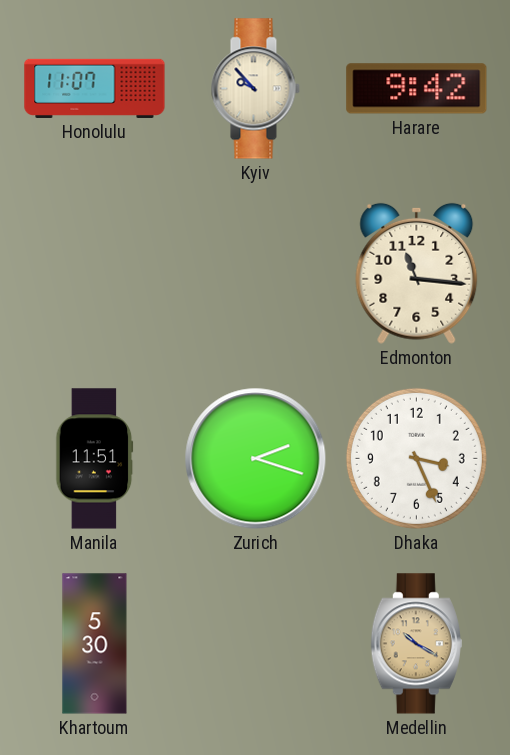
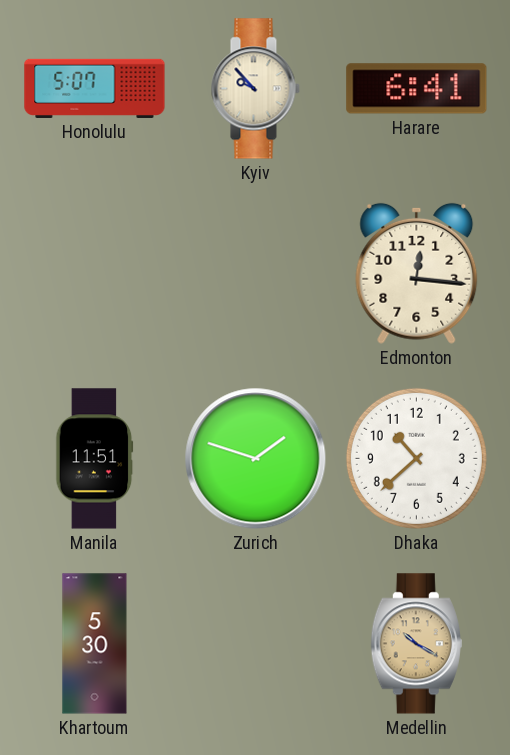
Honolulu: 11:07 -> 5:07
Harare: 9:42 -> 6:41
Edmonton: 11:16 -> 12:16
Zurich: 2:18 -> 1:48
Dhaka: 3:26 -> 10:38
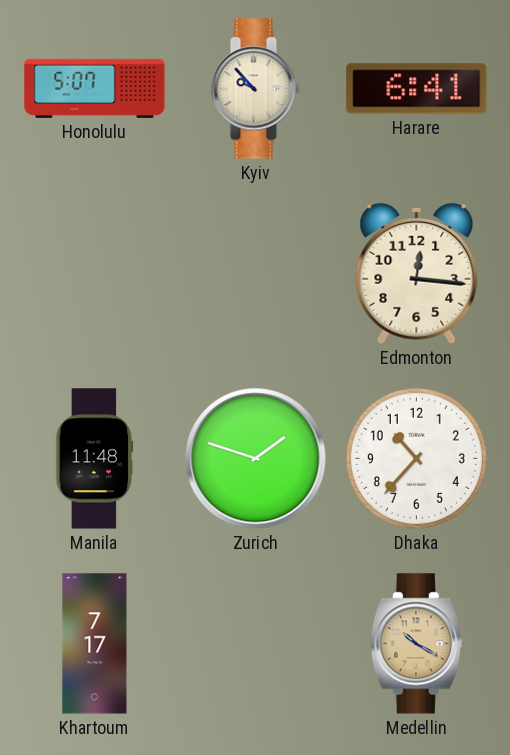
Manila: 11:51 -> 11:48
Dhaka: 10:38 -> 10:37
Khartoum: 5:30 -> 7:17
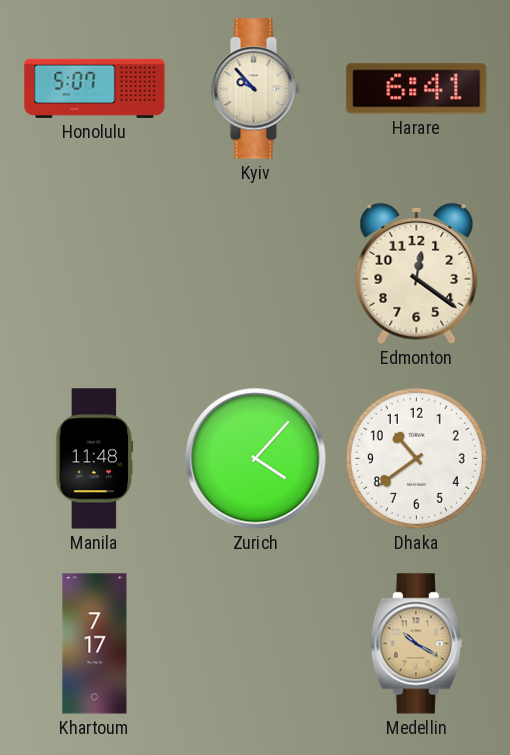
Edmonton: 12:16 -> 12:21
Zurich: 1:48 -> 4:07
Dhaka: 10:37 -> 10:39
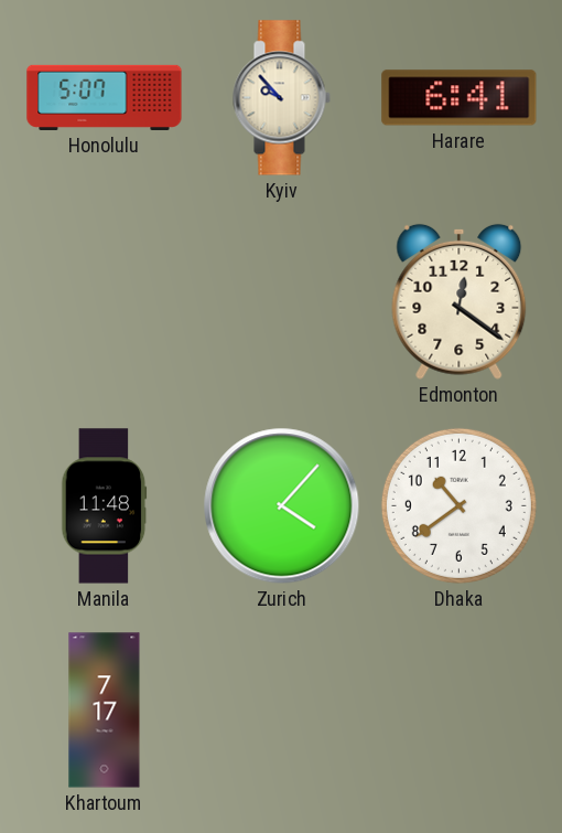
Medellin: 10:20 -> none
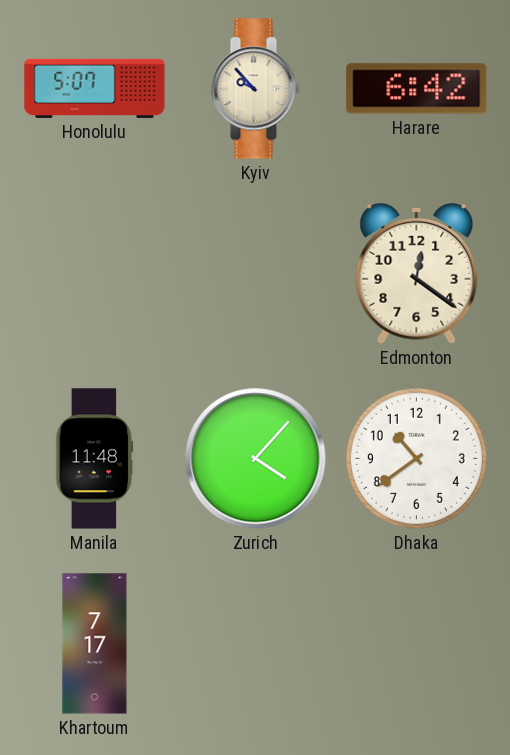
Harare: 6:41 -> 6:42
